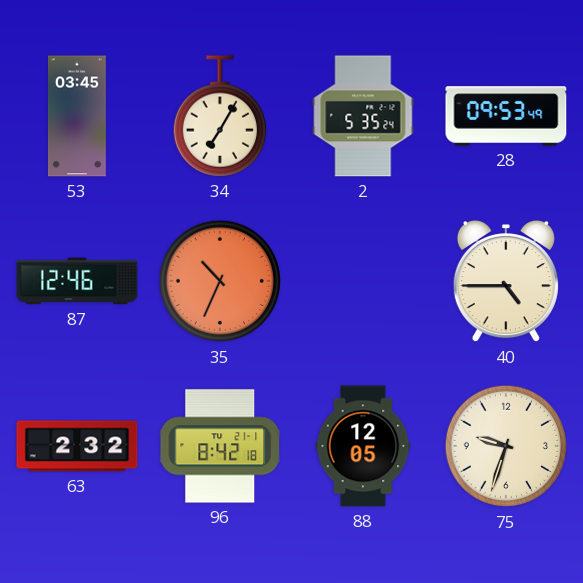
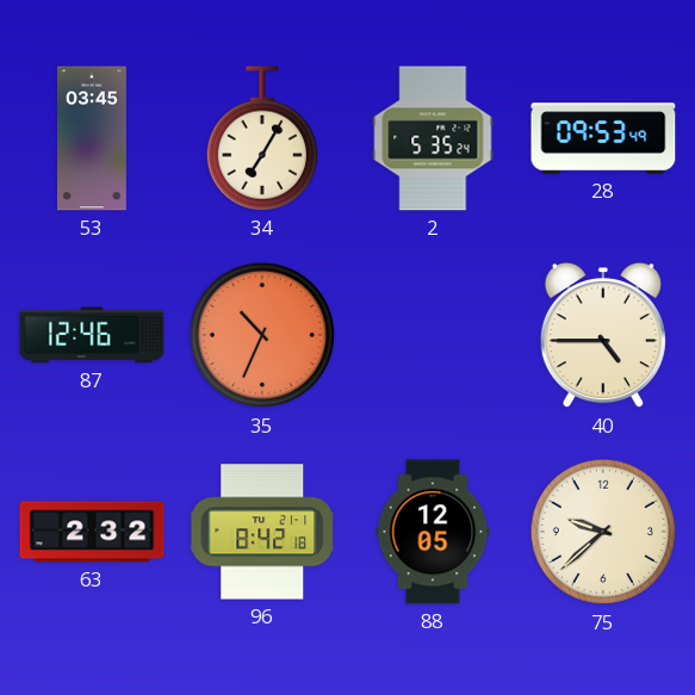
75: 9:33 -> 9:38
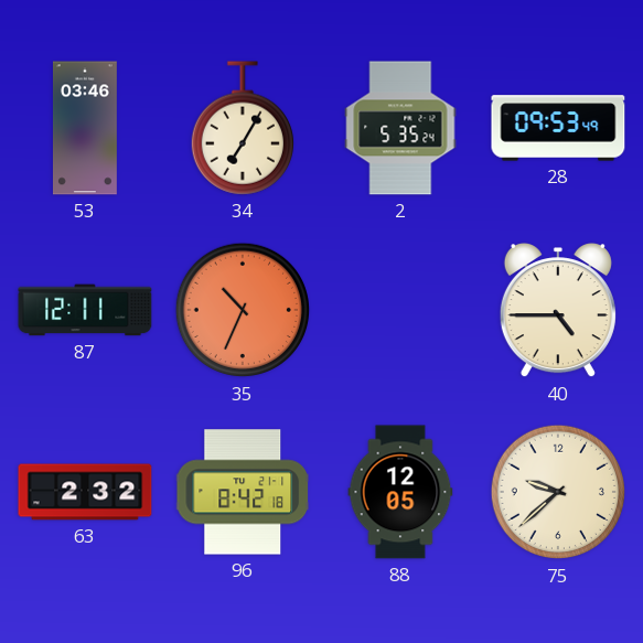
53: 03:45 -> 03:46
87: 12:46 -> 12:11
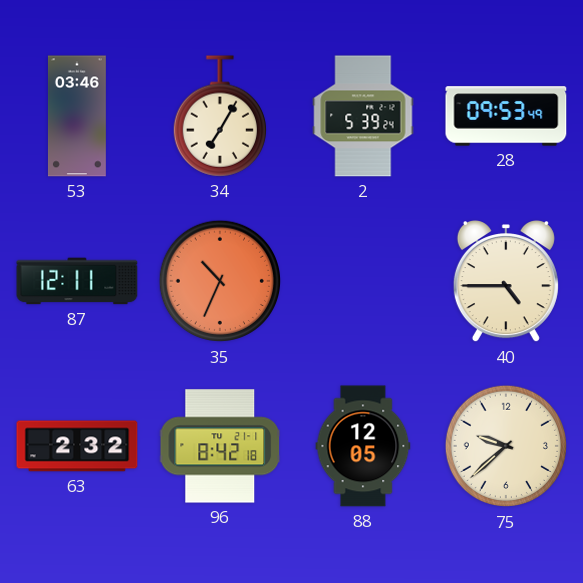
2: 5:35 -> 5:39
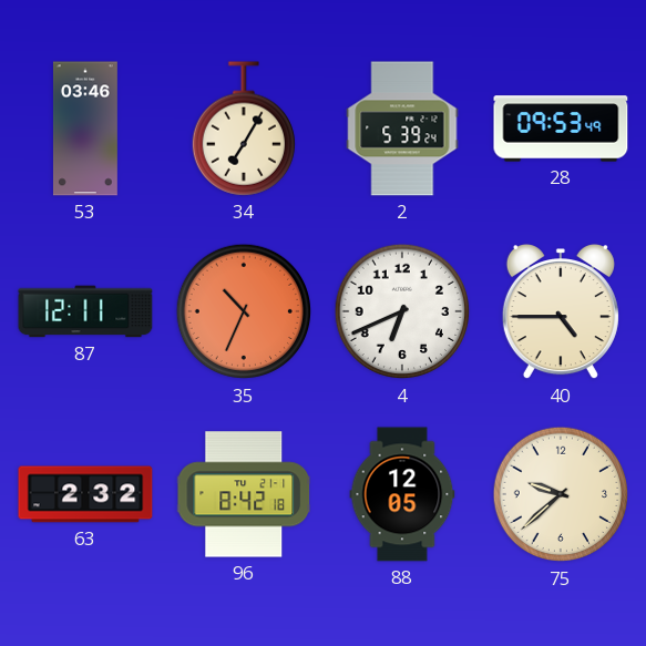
4: none -> 6:41
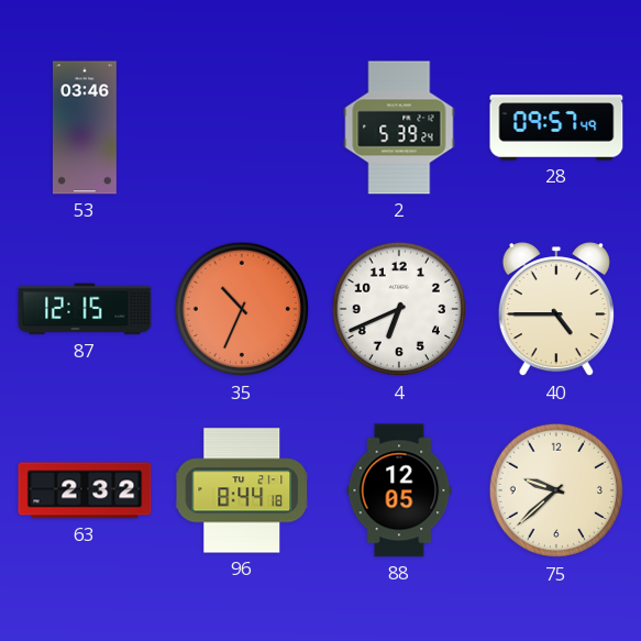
34: 7:05 -> none
28: 09:53 -> 09:57
87: 12:11 -> 12:15
96: 8:42 -> 8:44
